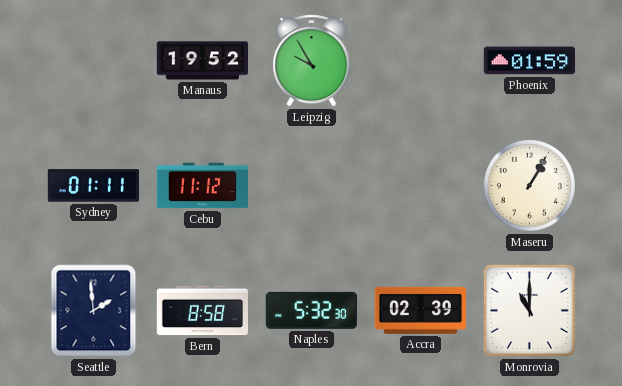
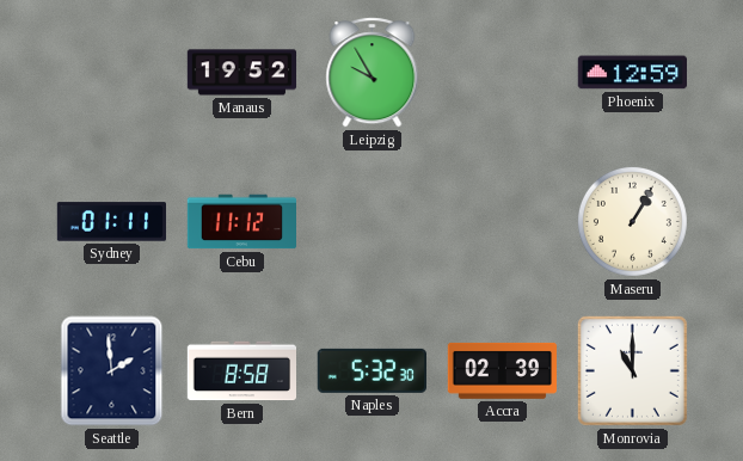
Phoenix: 01:59 -> 12:59
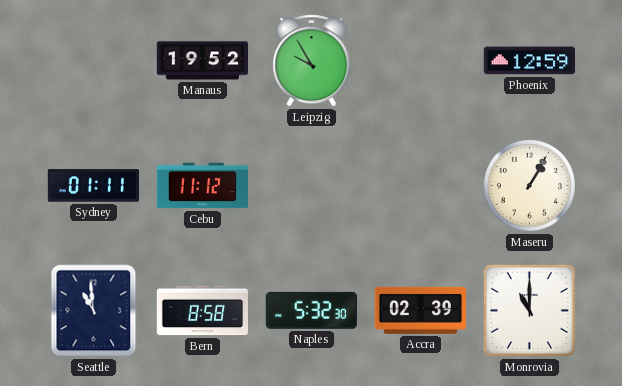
Seattle: 1:59 -> 10:59
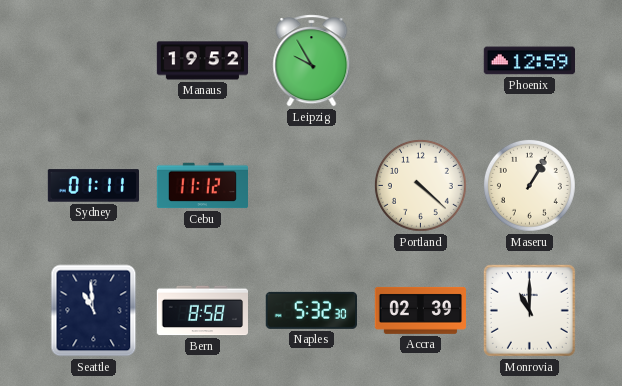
Portland: none -> 4:22
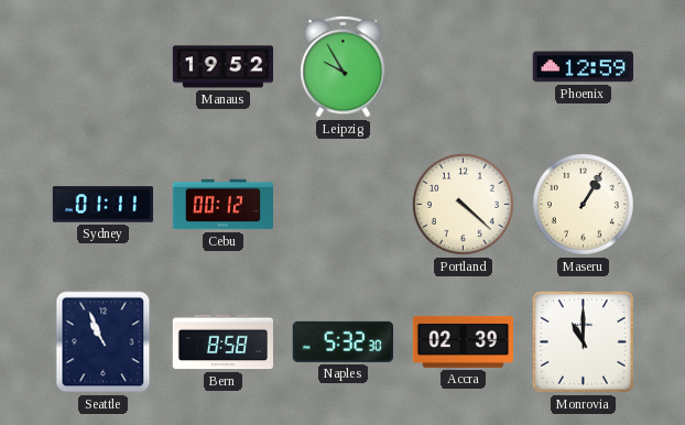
Cebu: 11:12 -> 00:12
Seattle: 10:59 -> 10:56
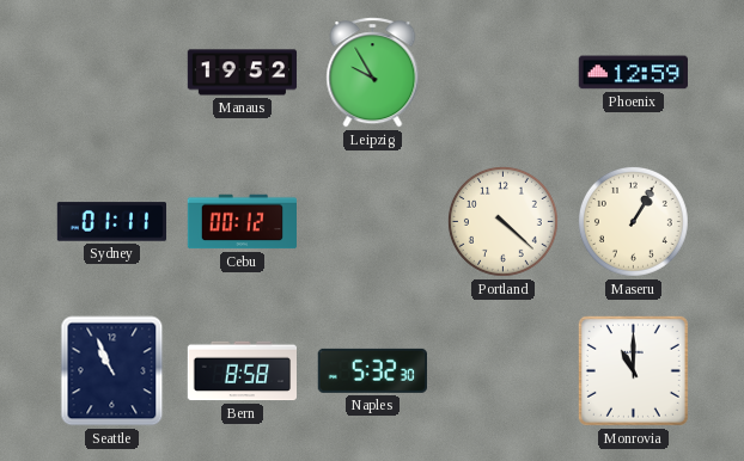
Accra: 02:39 -> none
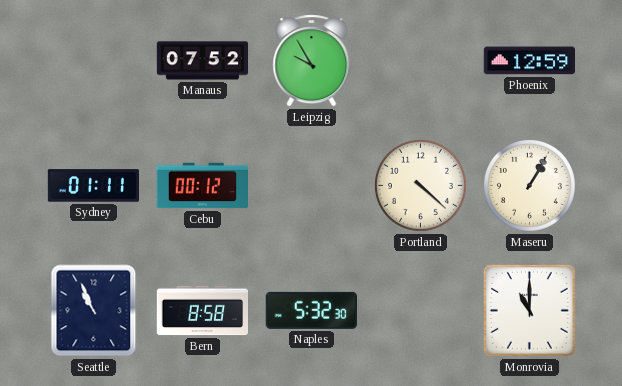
Manaus: 19:52 -> 07:52
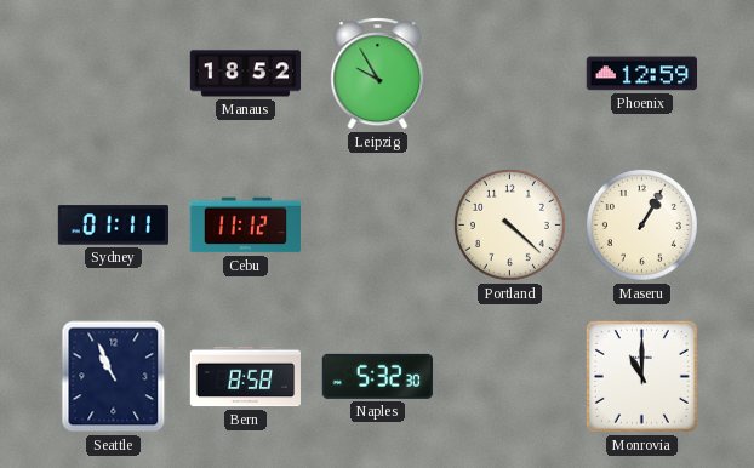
Manaus: 07:52 -> 18:52
Cebu: 00:12 -> 11:12
